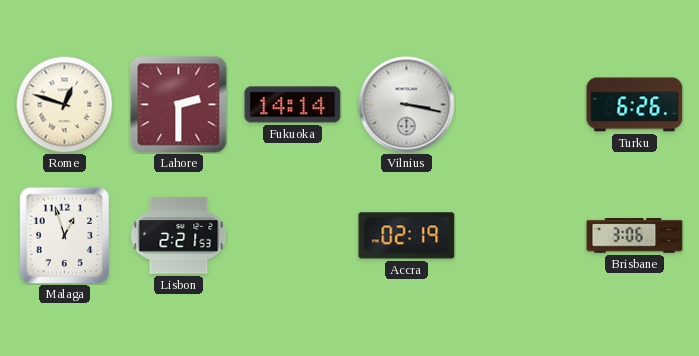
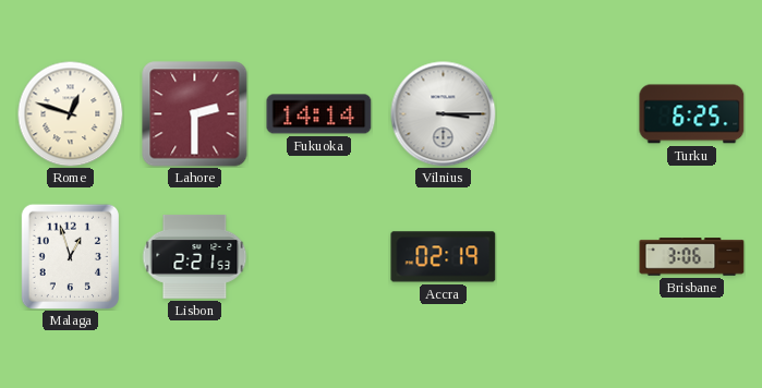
Vilnius: 3:17 -> 3:15
Turku: 6:26 -> 6:25
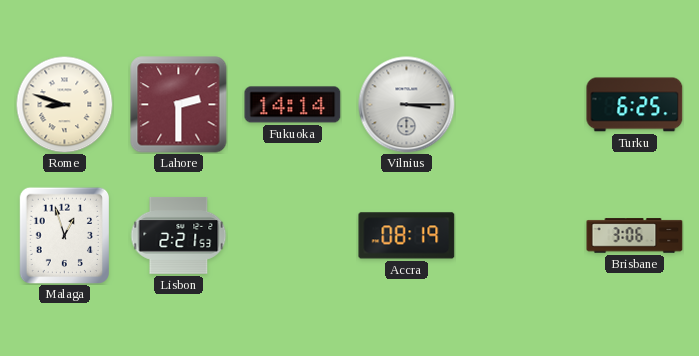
Rome: 12:48 -> 8:48
Accra: 02:19 -> 08:19
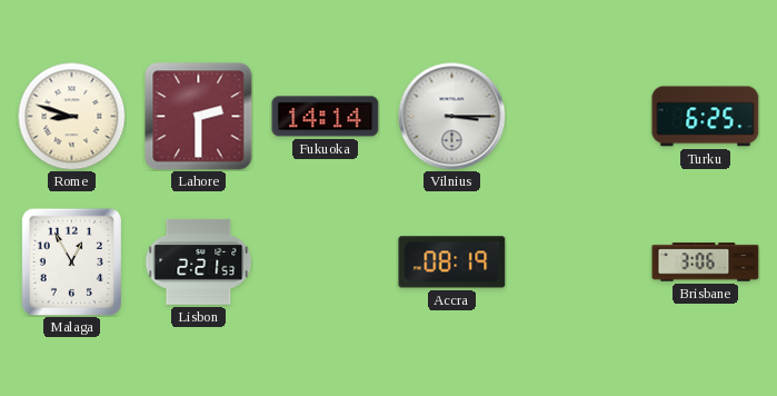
Malaga: 12:57 -> 12:55
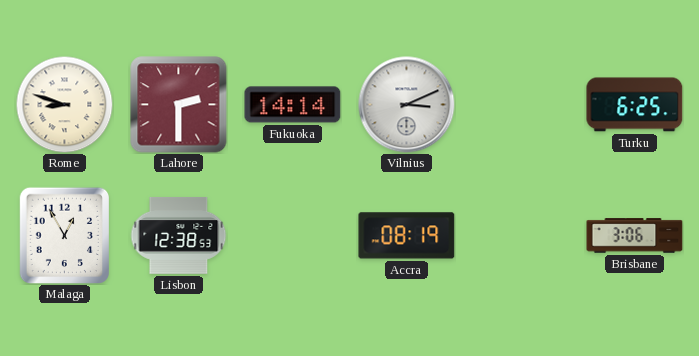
Vilnius: 3:15 -> 3:11
Lisbon: 2:21 -> 12:38
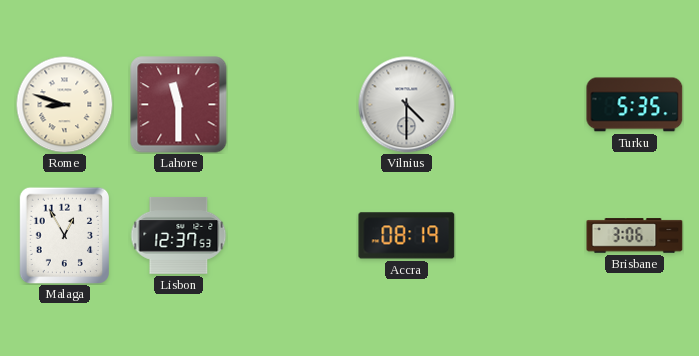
Lahore: 2:30 -> 11:30
Fukuoka: 14:14 -> none
Vilnius: 3:11 -> 4:30
Turku: 6:25 -> 5:35
Lisbon: 12:38 -> 12:37
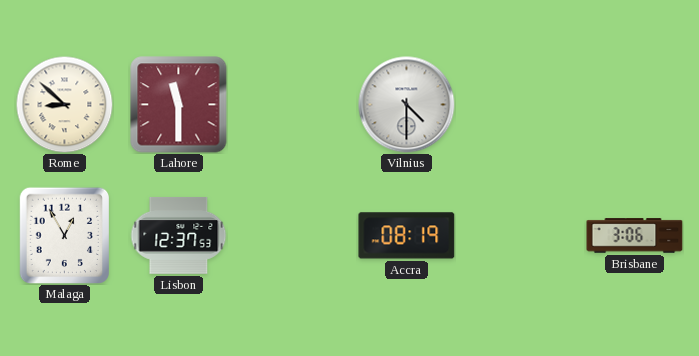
Rome: 8:48 -> 8:52
Turku: 5:35 -> none
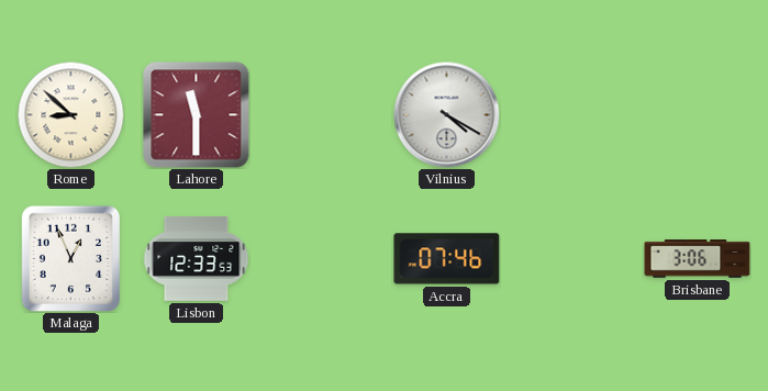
Vilnius: 4:30 -> 4:20
Malaga: 12:55 -> 12:56
Lisbon: 12:37 -> 12:33
Accra: 08:19 -> 07:46
